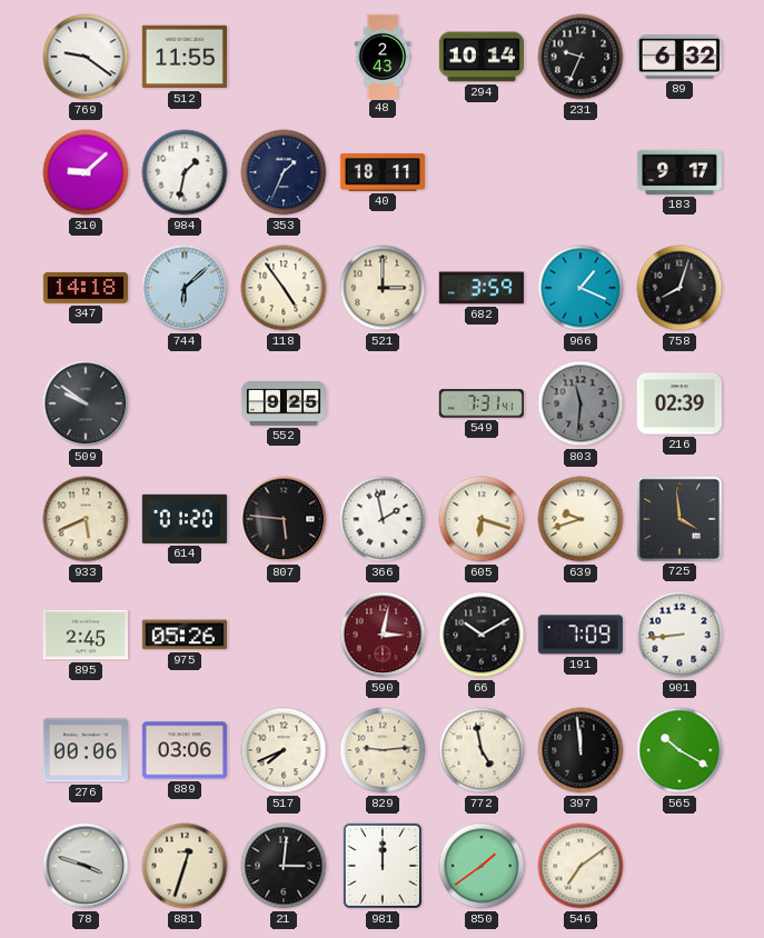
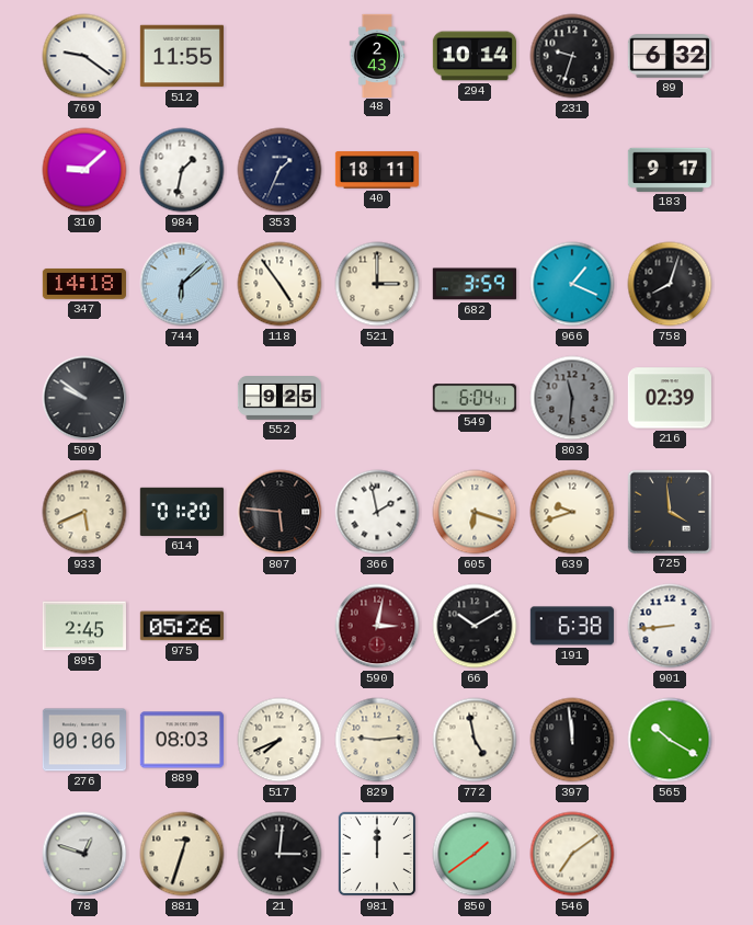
231: 9:34 -> 9:33
549: 7:31 -> 6:04
191: 7:09 -> 6:38
889: 03:06 -> 08:03
78: 3:48 -> 12:48
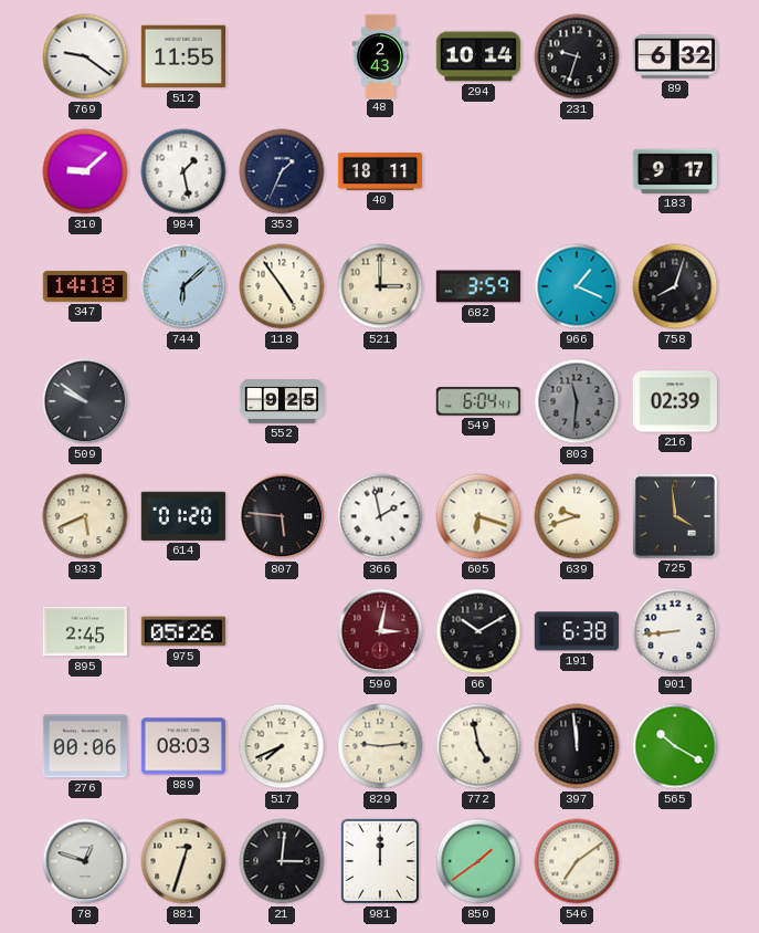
984: 1:32 -> 1:28
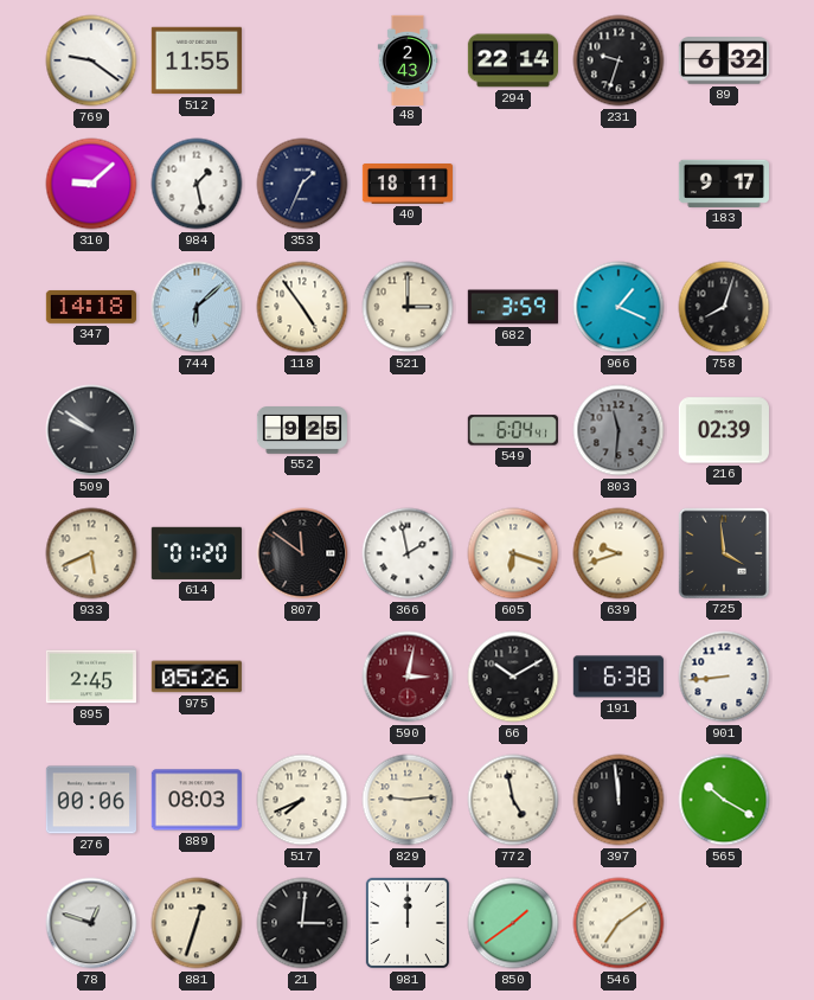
294: 10:14 -> 22:14
807: 5:46 -> 11:51
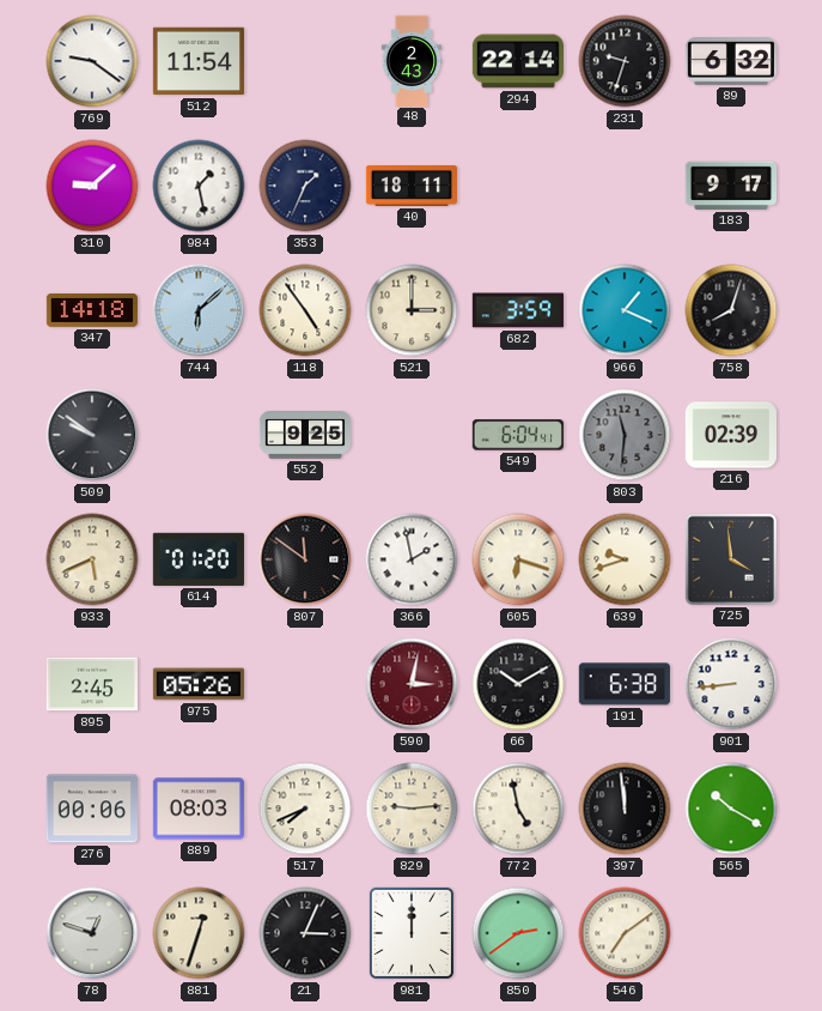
512: 11:55 -> 11:54
21: 3:01 -> 3:04
850: 1:39 -> 2:39
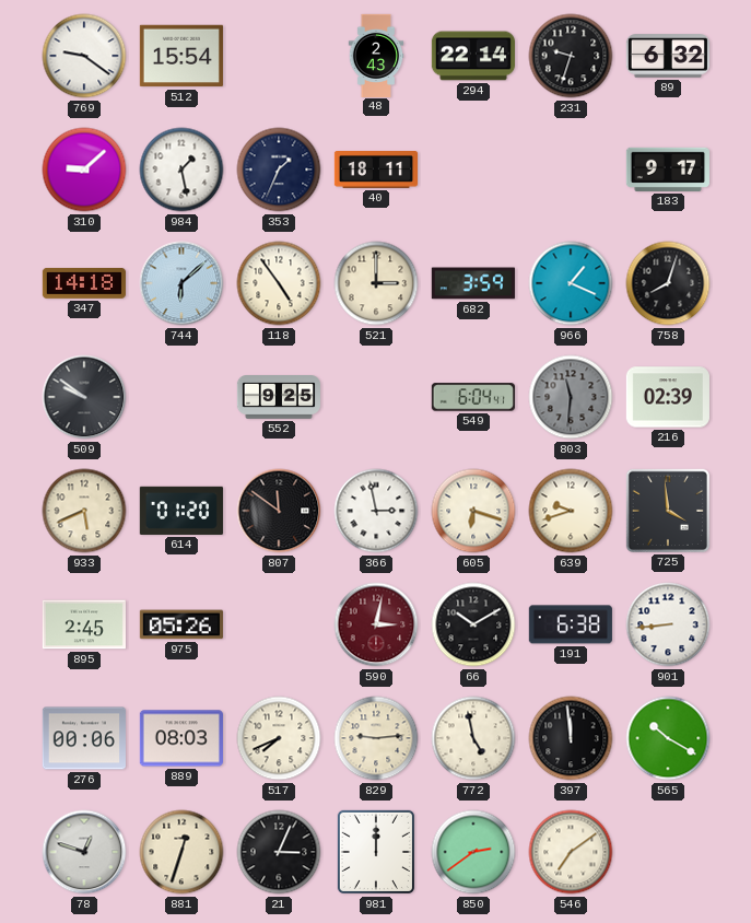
512: 11:54 -> 15:54
366: 1:58 -> 2:58
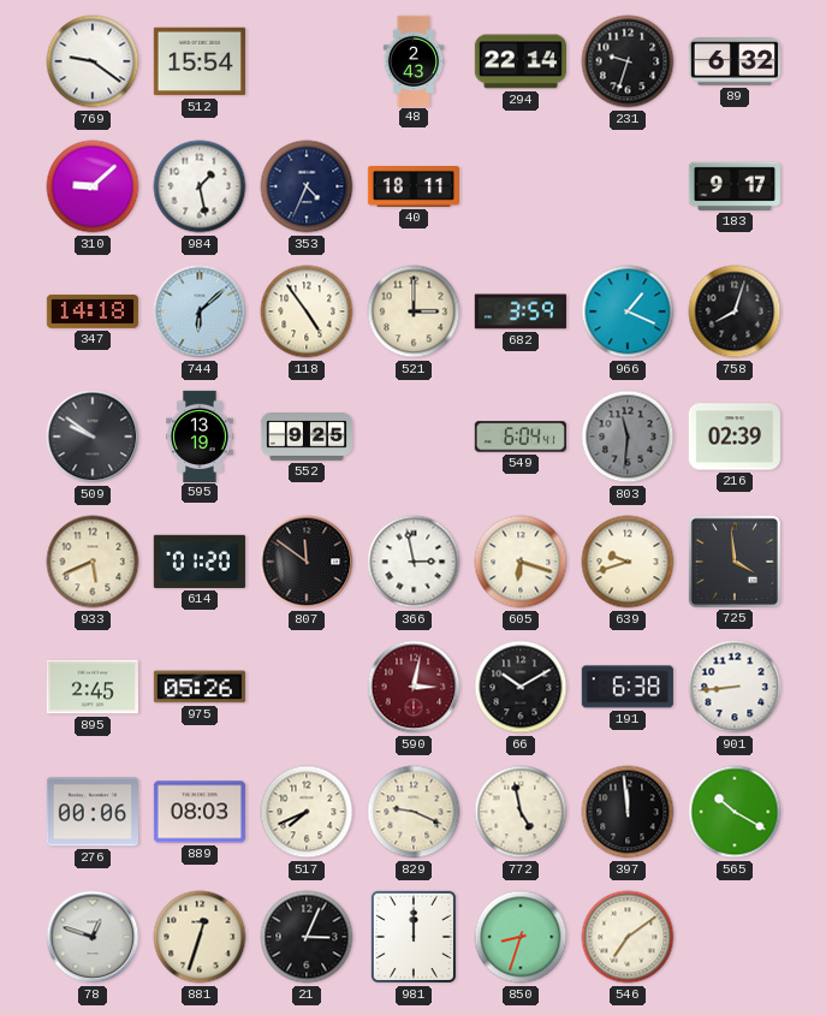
353: 1:34 -> 4:34
595: none -> 13:19
829: 9:14 -> 9:19
850: 2:39 -> 8:33
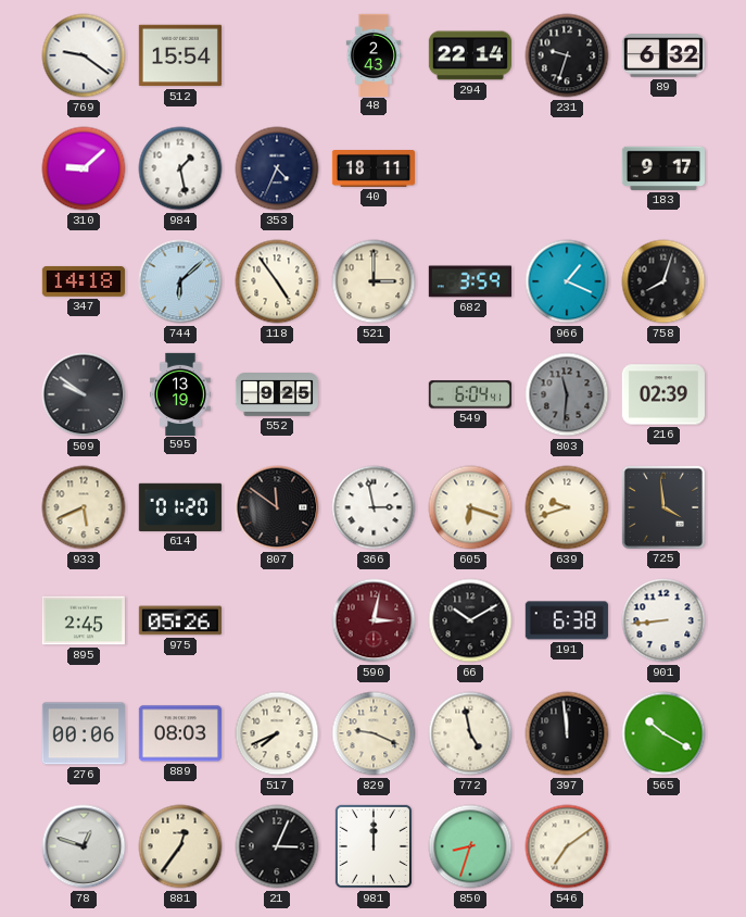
881: 12:33 -> 12:36
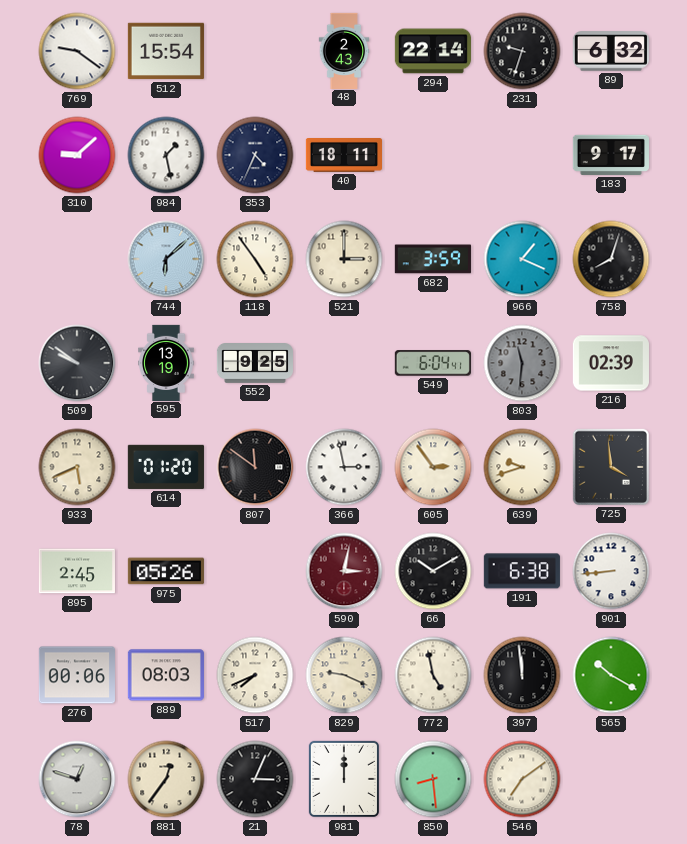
347: 14:18 -> none
605: 6:18 -> 2:54
850: 8:33 -> 8:29
